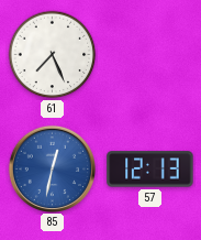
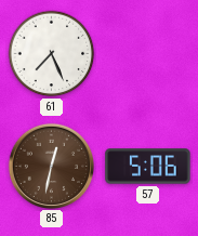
85 dial: blue -> brown
57: 12:13 -> 5:06
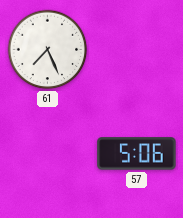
85: 12:32 -> none
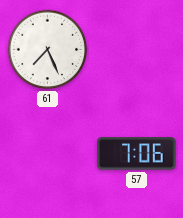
57: 5:06 -> 7:06
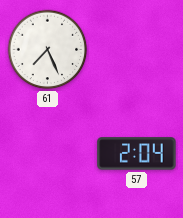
57: 7:06 -> 2:04
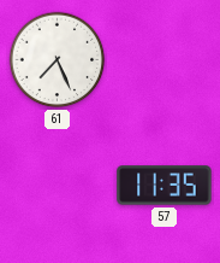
57: 2:04 -> 11:35
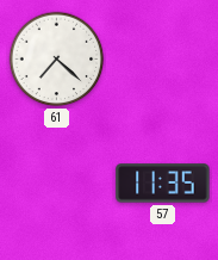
61: 7:26 -> 7:22
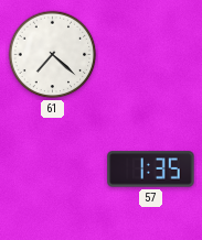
57: 11:35 -> 1:35
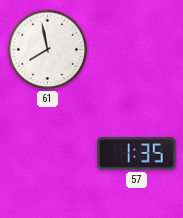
61: 7:22 -> 7:58
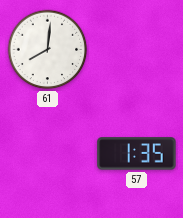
61: 7:58 -> 8:01
